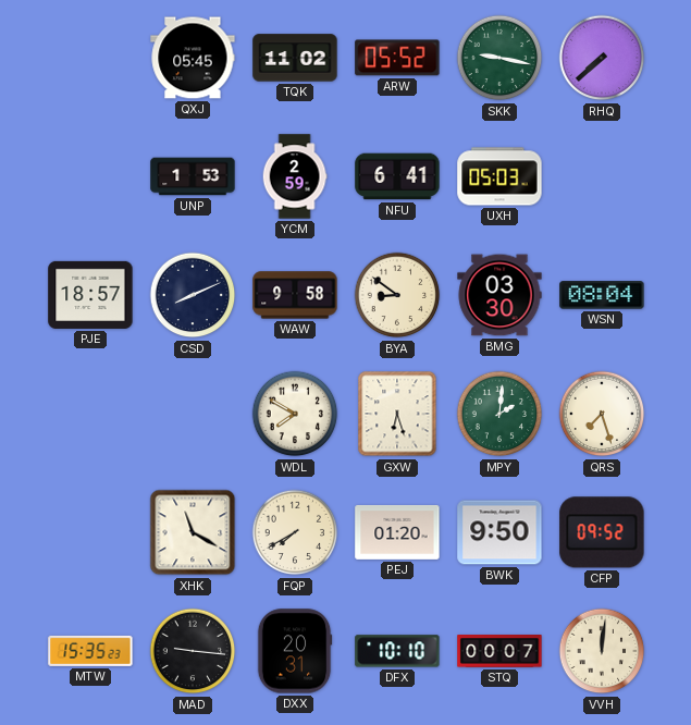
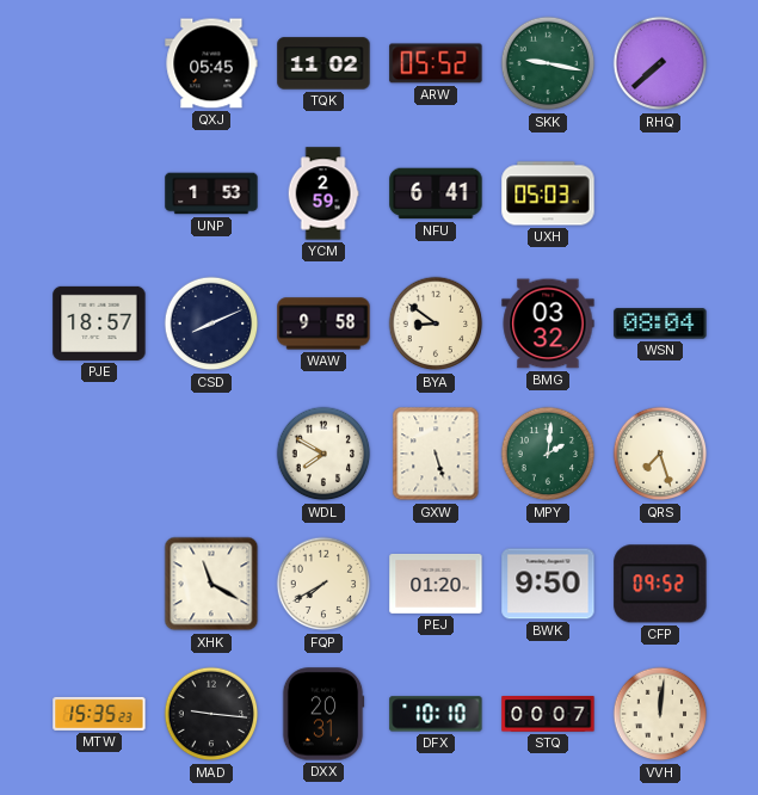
BMG: 03:30 -> 03:32
GXW: 6:27 -> 5:27
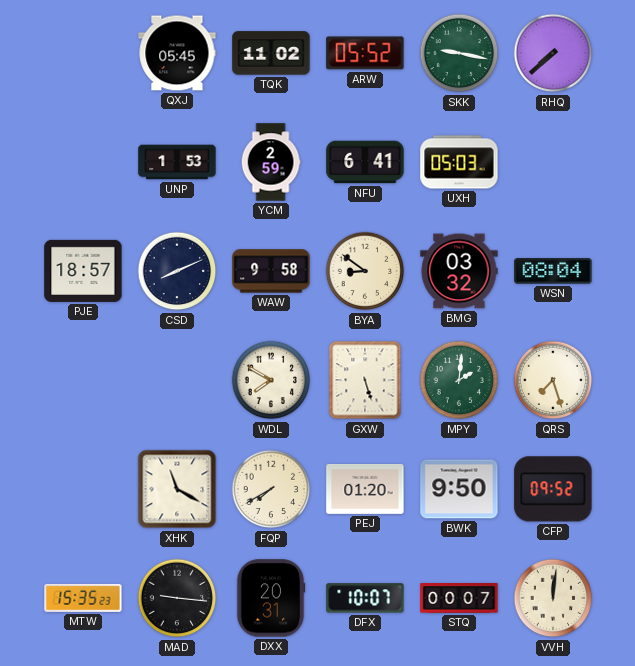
DFX: 10:10 -> 10:07
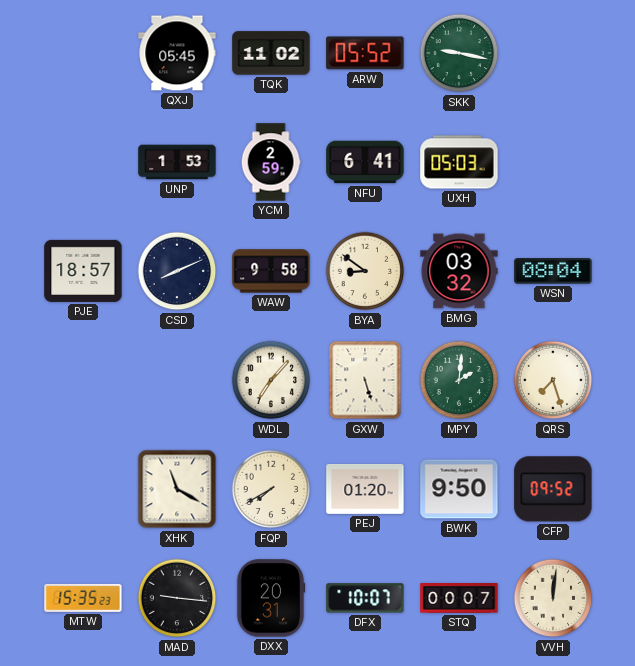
RHQ: 7:38 -> none
WDL: 7:50 -> 7:07
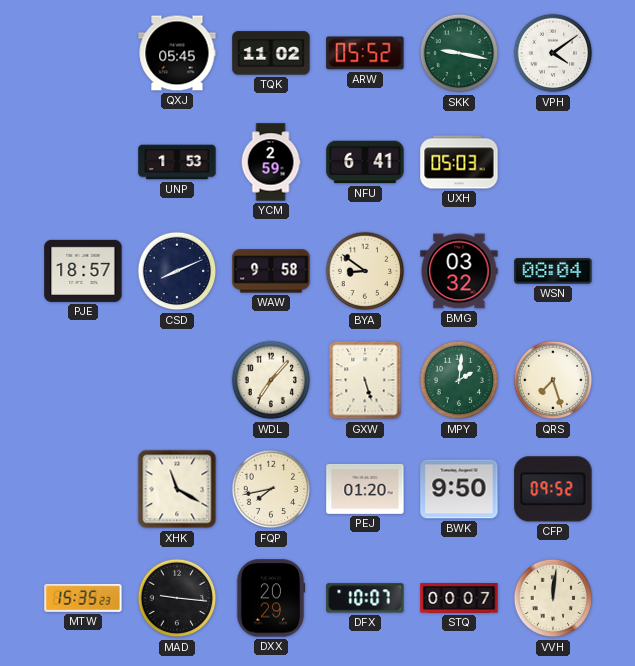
VPH: none -> 4:09
FQP: 7:40 -> 7:43
DXX: 20:31 -> 20:29
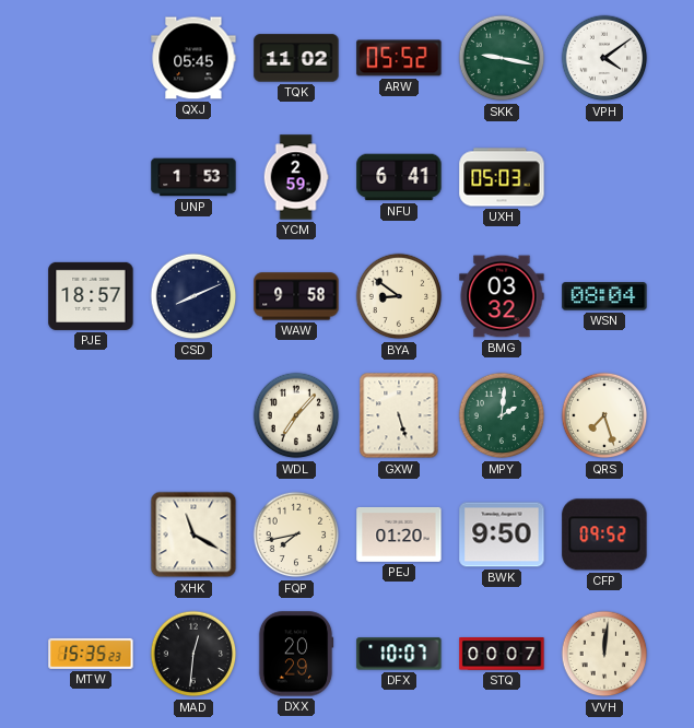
MAD: 9:16 -> 12:31
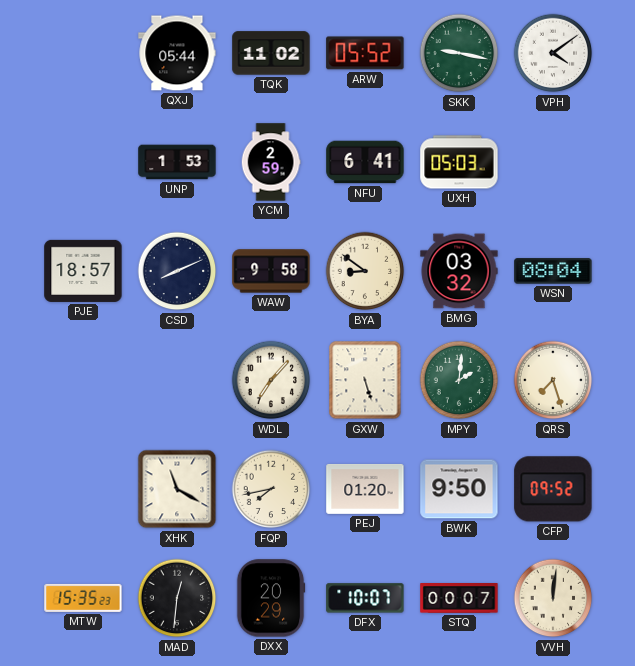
QXJ: 05:45 -> 05:44
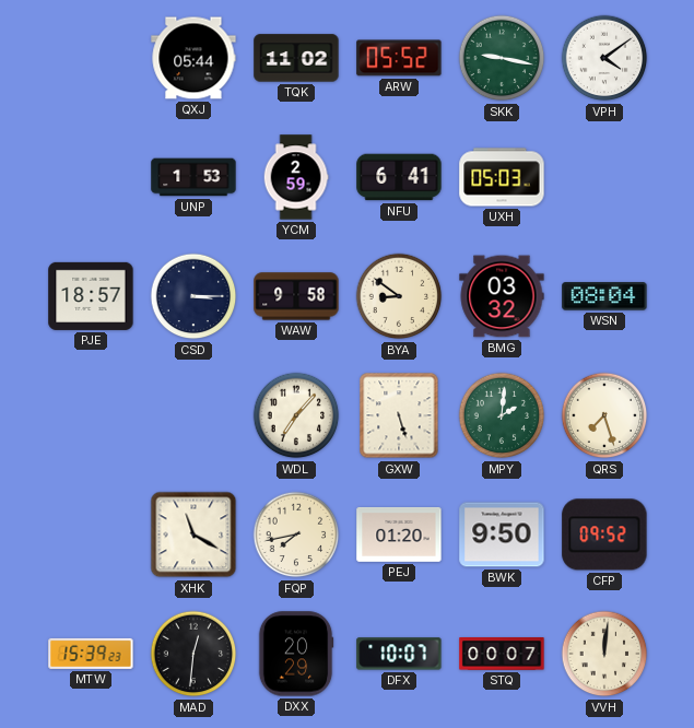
CSD: 8:11 -> 3:15
MTW: 15:35 -> 15:39
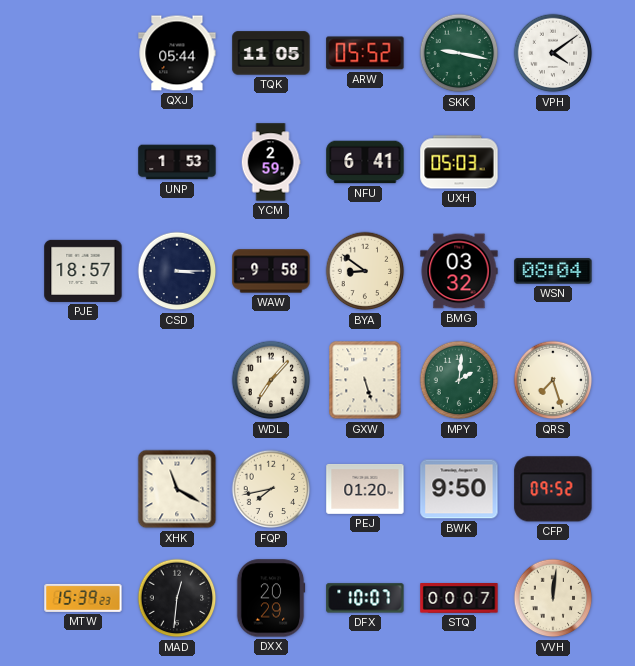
TQK: 11:02 -> 11:05
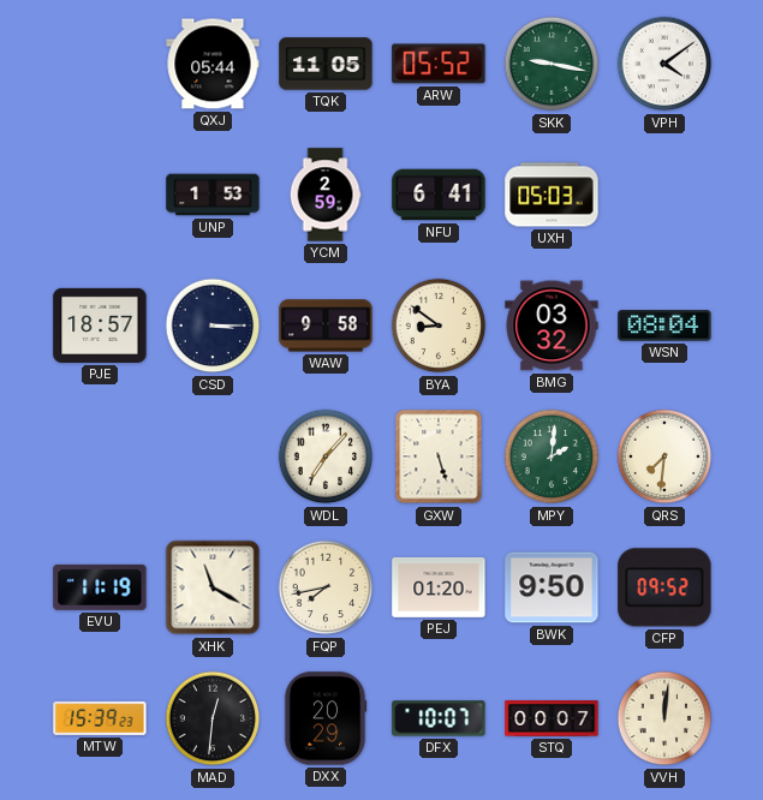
QRS: 7:27 -> 7:31
EVU: none -> 11:19
